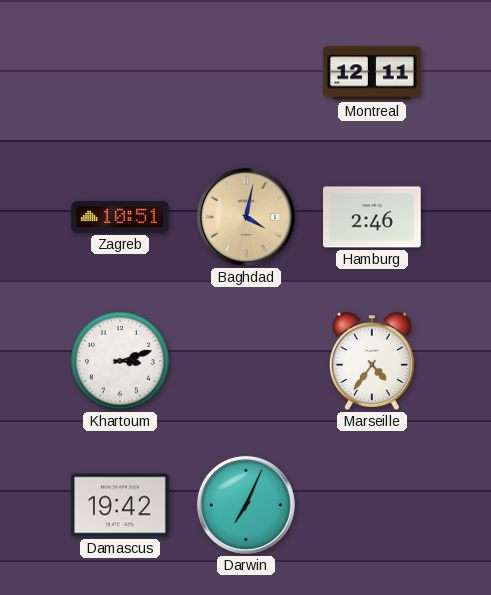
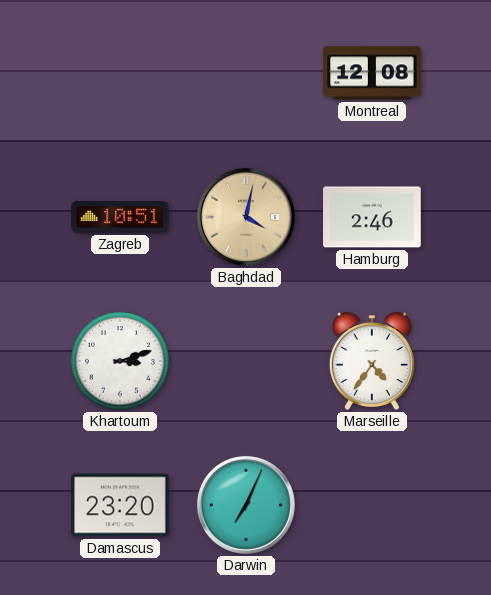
Montreal: 12:11 -> 12:08
Damascus: 19:42 -> 23:20
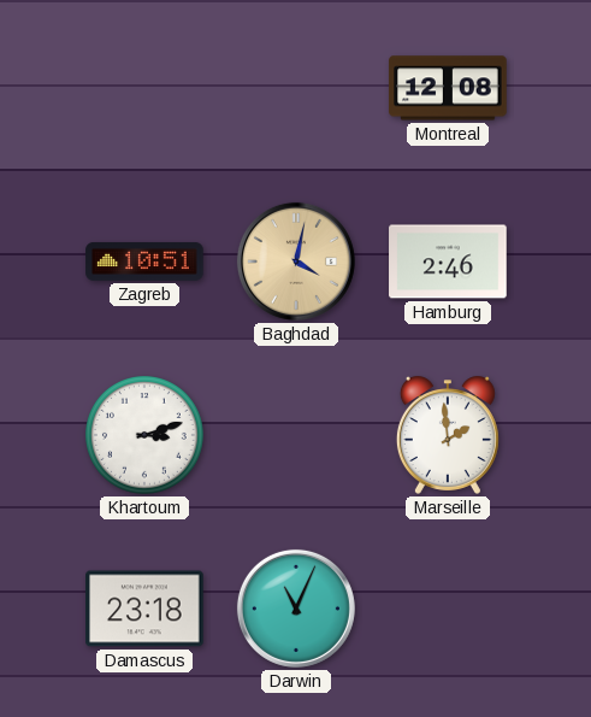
Marseille: 4:36 -> 1:59
Damascus: 23:20 -> 23:18
Darwin: 7:04 -> 11:04
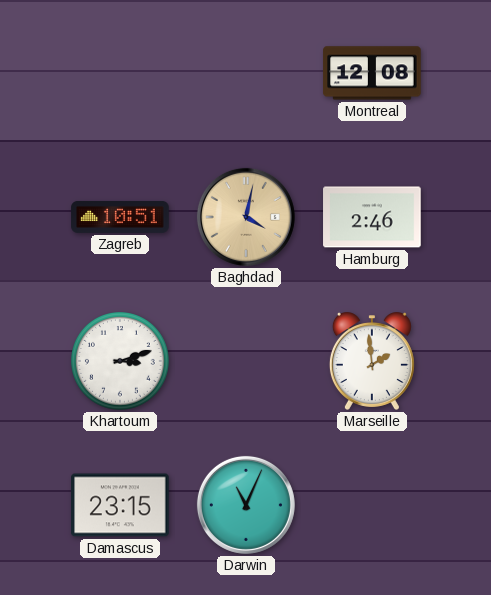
Damascus: 23:18 -> 23:15
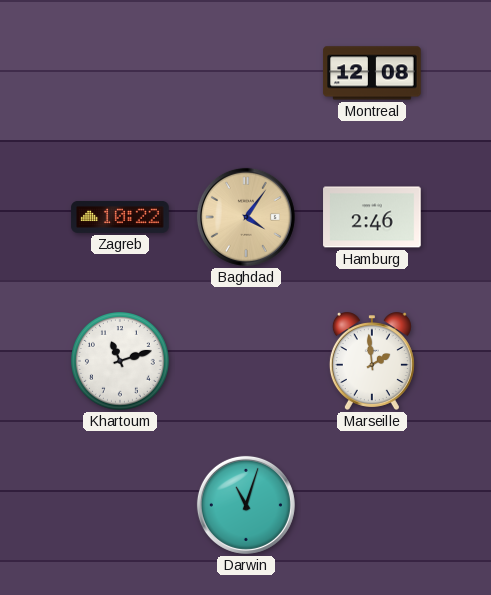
Zagreb: 10:51 -> 10:22
Baghdad: 4:02 -> 4:06
Khartoum: 3:12 -> 11:12
Damascus: 23:15 -> none
Darwin: 11:04 -> 11:03
